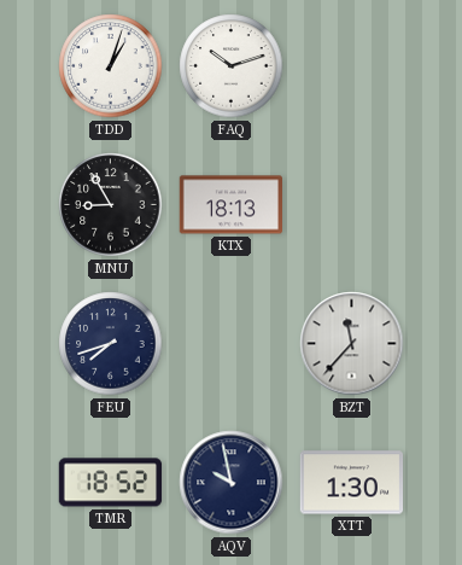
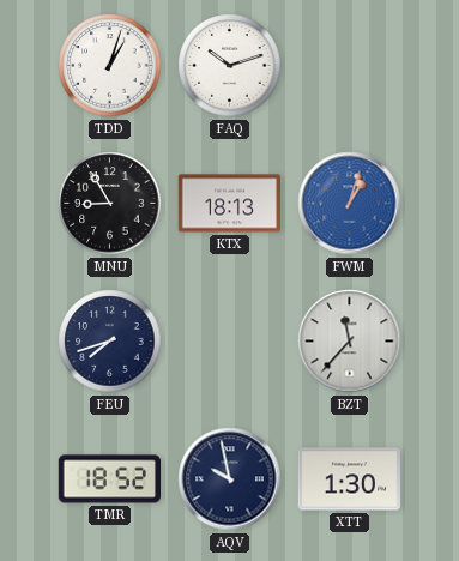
FWM: none -> 1:03
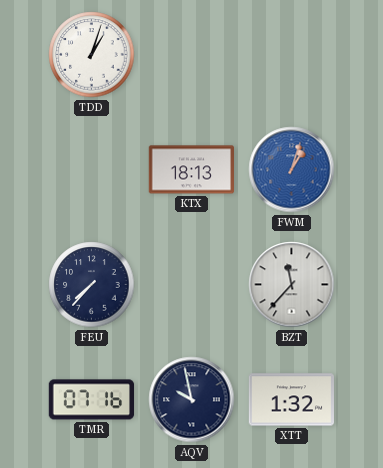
FAQ: 10:12 -> none
MNU: 8:55 -> none
FEU: 7:42 -> 7:37
TMR: 18:52 -> 07:16
XTT: 1:30 -> 1:32
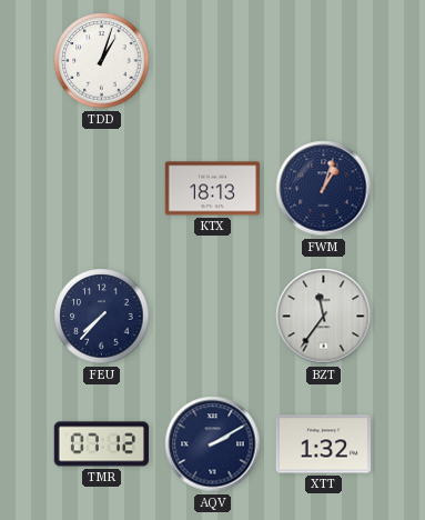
FWM dial: blue -> navy
BZT: 11:37 -> 11:36
TMR: 07:16 -> 07:12
AQV: 9:58 -> 2:10
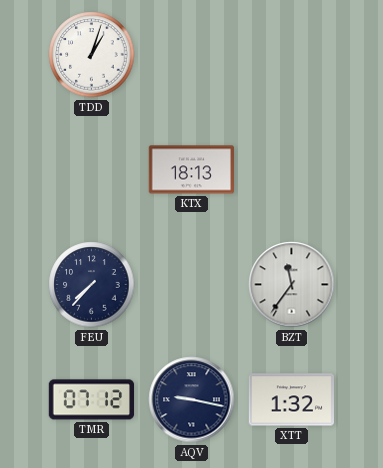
FWM: 1:03 -> none
AQV: 2:10 -> 9:17
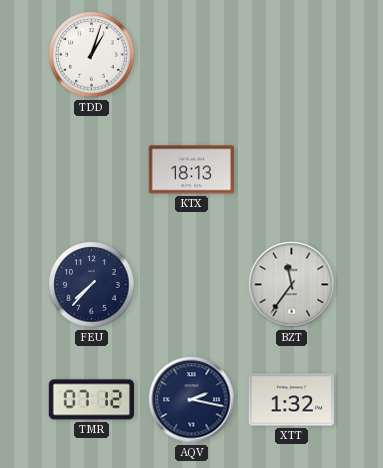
AQV: 9:17 -> 2:17
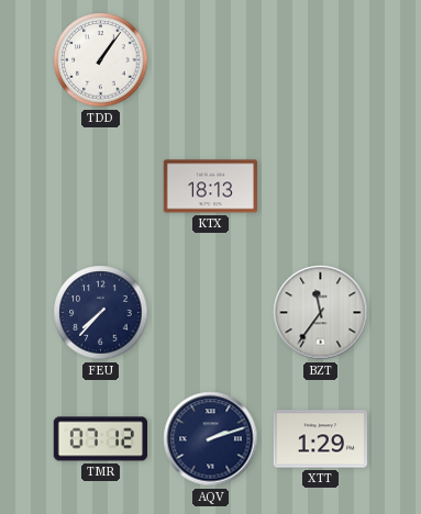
TDD: 1:03 -> 1:06
AQV: 2:17 -> 2:12
XTT: 1:32 -> 1:29
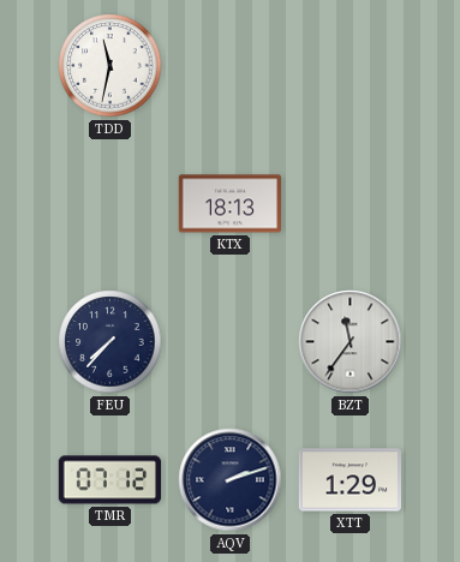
TDD: 1:06 -> 11:32
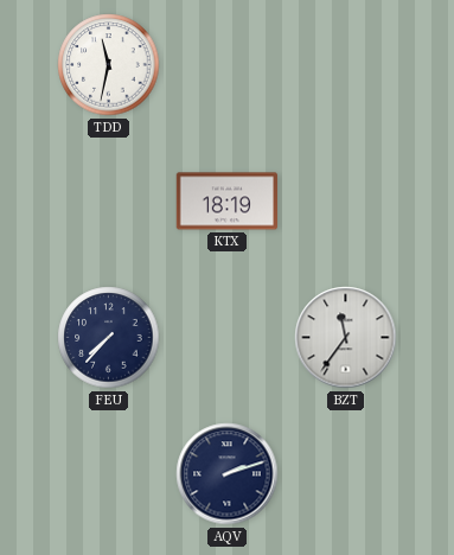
KTX: 18:13 -> 18:19
TMR: 07:12 -> none
XTT: 1:29 -> none
